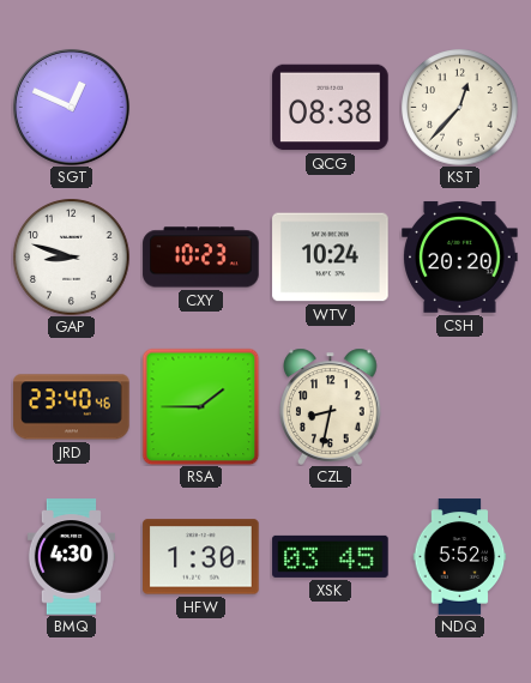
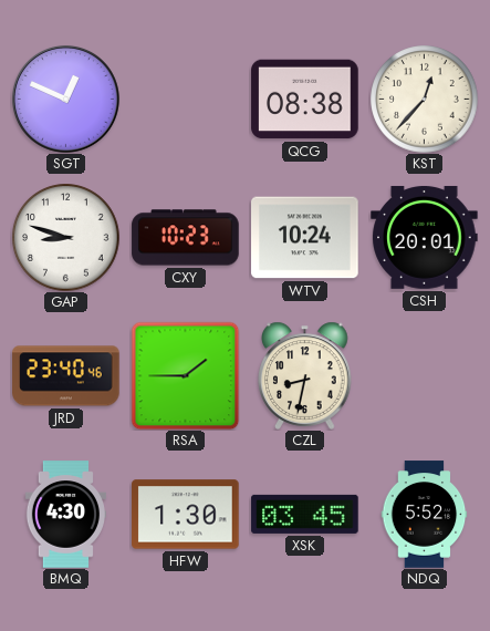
CSH: 20:20 -> 20:01
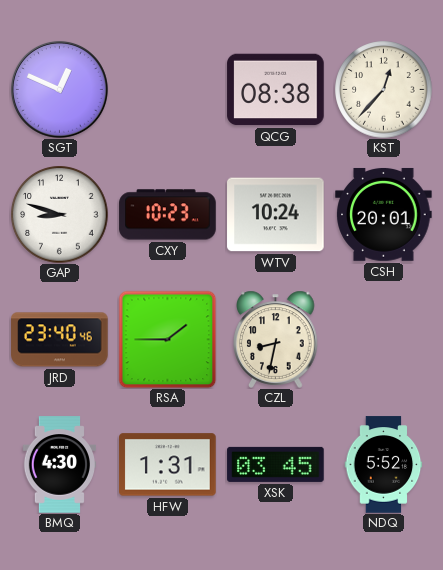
HFW: 1:30 -> 1:31
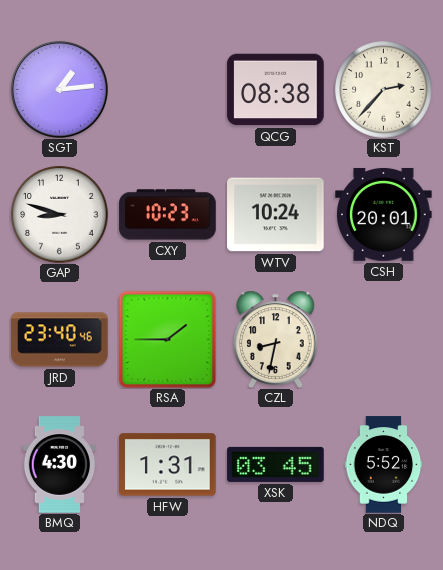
SGT: 12:49 -> 1:14
KST: 12:37 -> 2:37
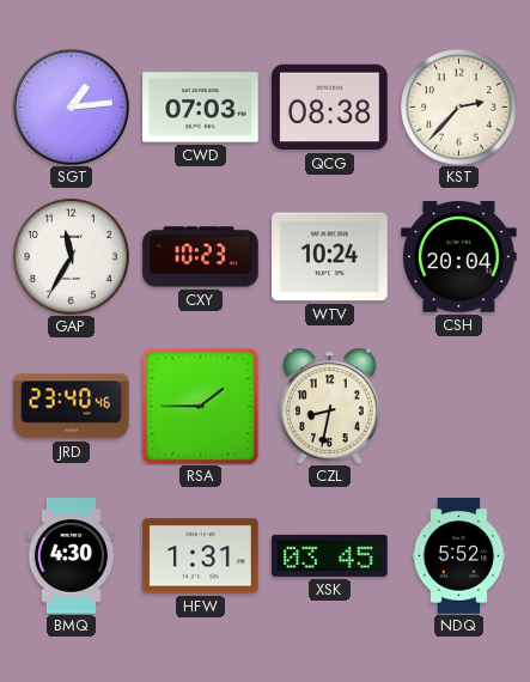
CWD: none -> 07:03
GAP: 8:48 -> 11:35
CSH: 20:01 -> 20:04
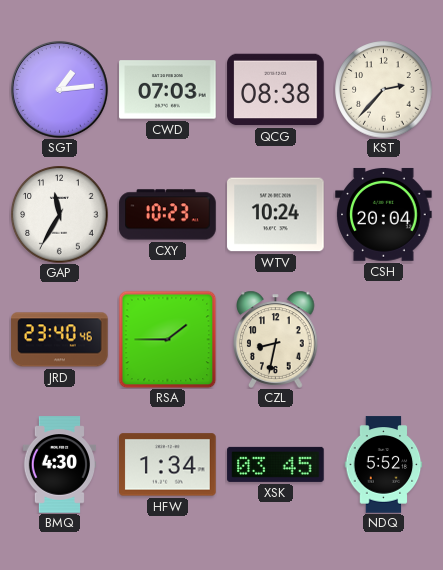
HFW: 1:31 -> 1:34
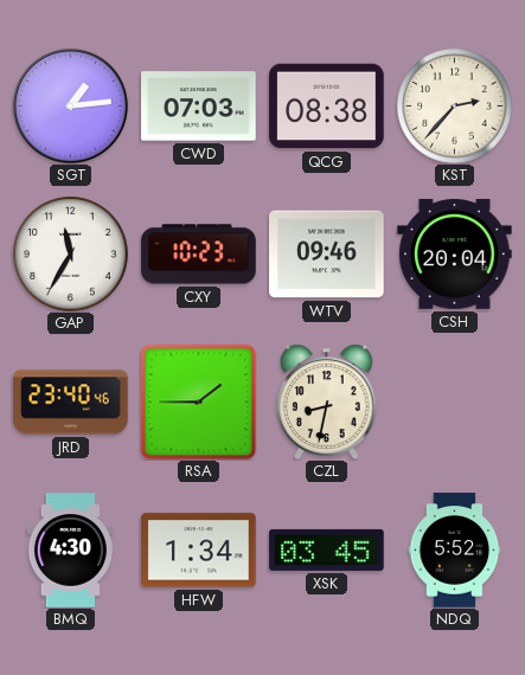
WTV: 10:24 -> 09:46
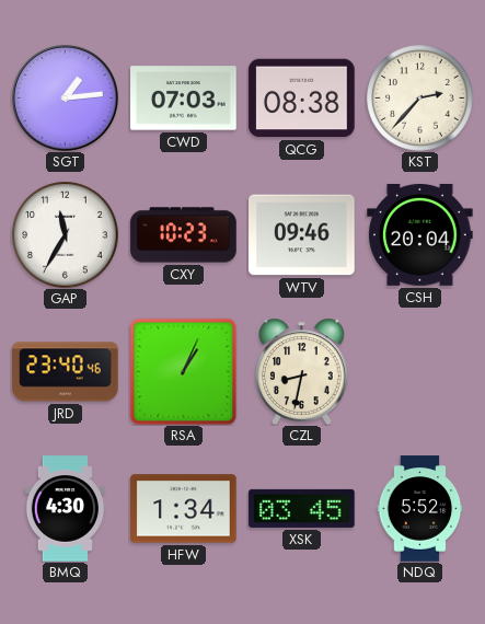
RSA: 1:45 -> 1:04
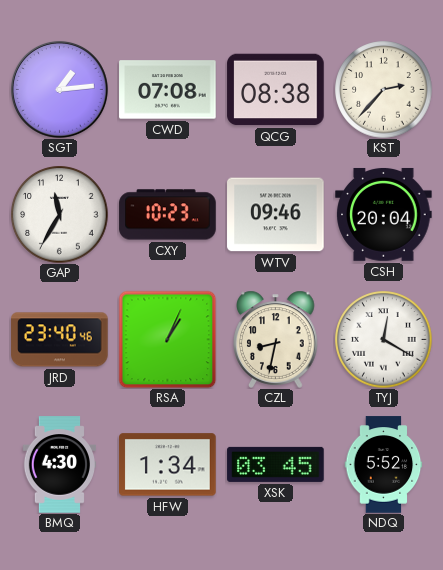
CWD: 07:03 -> 07:08
TYJ: none -> 12:20
